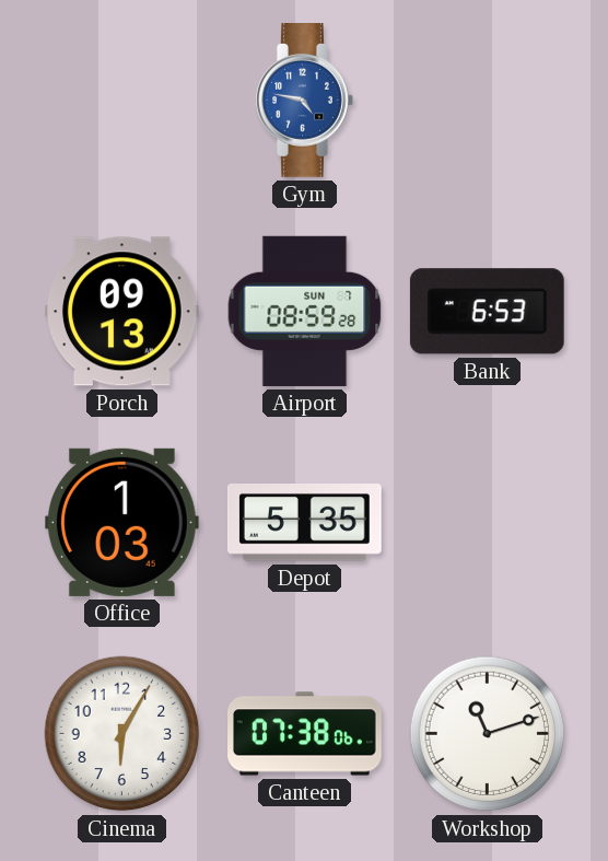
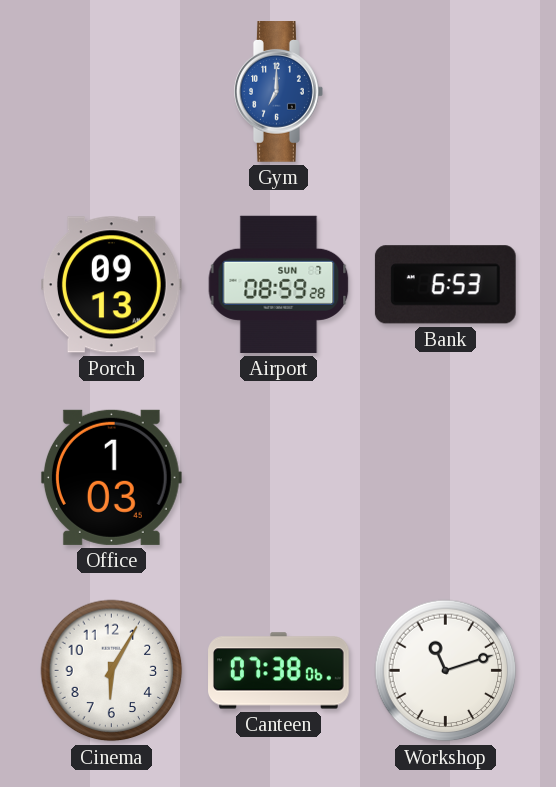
Gym: 4:47 -> 7:00
Depot: 5:35 -> none
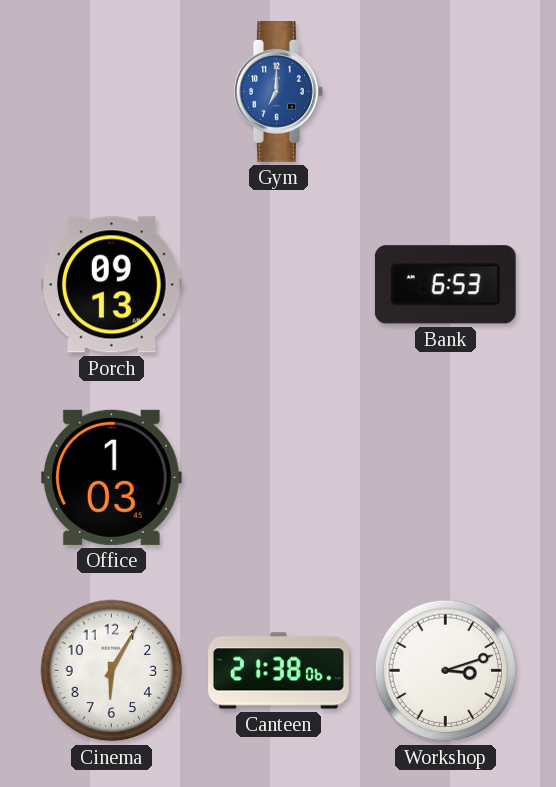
Airport: 08:59 -> none
Canteen: 07:38 -> 21:38
Workshop: 11:12 -> 3:12
